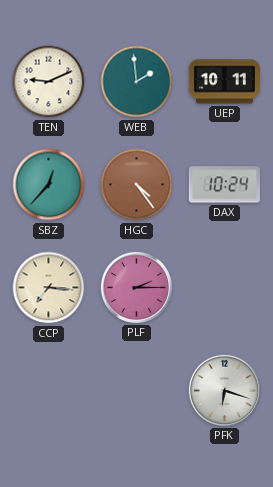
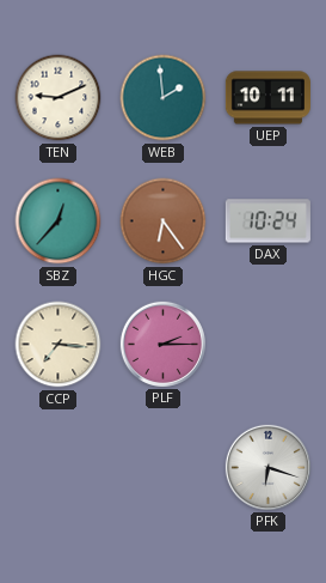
HGC: 4:24 -> 6:24
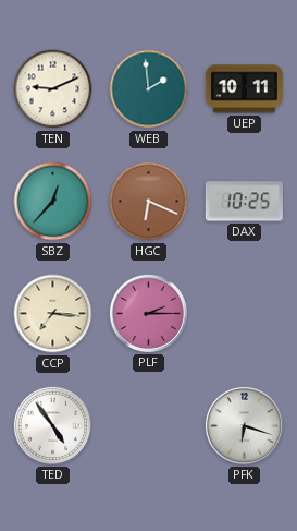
HGC: 6:24 -> 6:19
DAX: 10:24 -> 10:25
TED: none -> 4:54
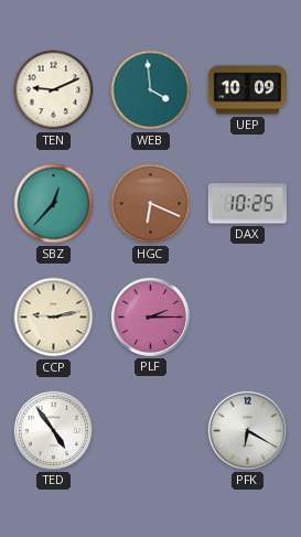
WEB: 1:59 -> 3:59
UEP: 10:11 -> 10:09
CCP: 7:16 -> 9:13
PFK: 6:18 -> 6:20
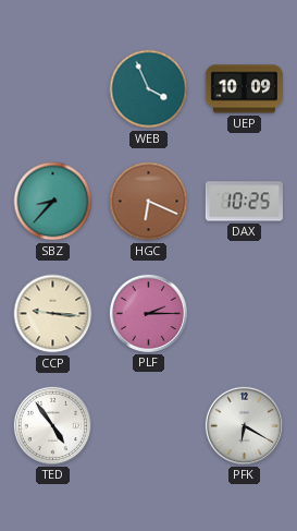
TEN: 9:11 -> none
WEB: 3:59 -> 3:56
SBZ: 12:37 -> 8:37
CCP: 9:13 -> 9:16
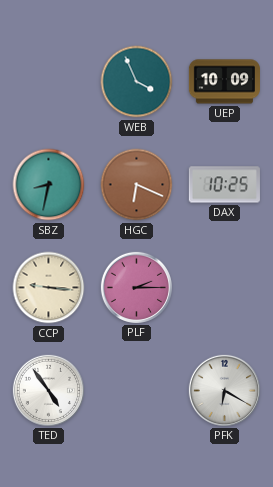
SBZ: 8:37 -> 8:32
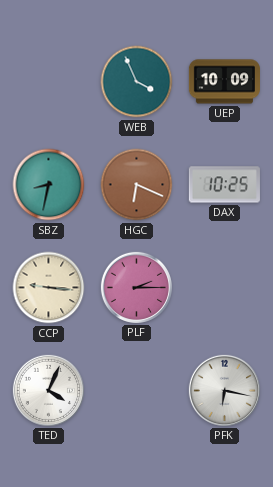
TED: 4:54 -> 4:04
PFK: 6:20 -> 6:17
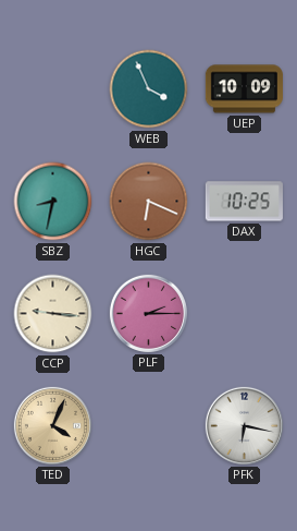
TED dial: white -> champagne
